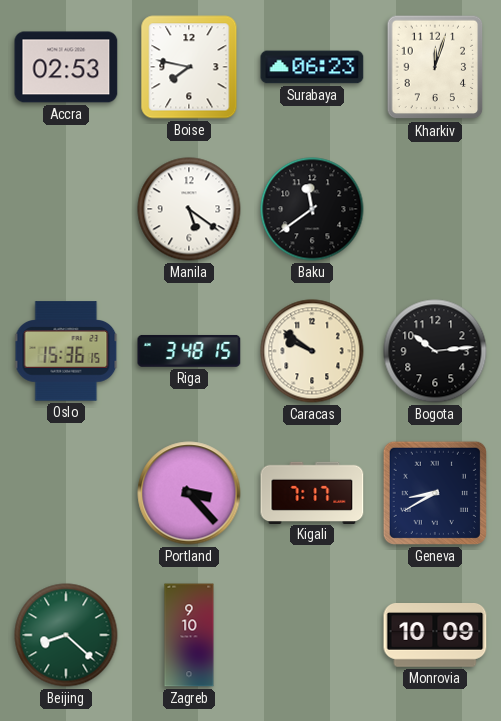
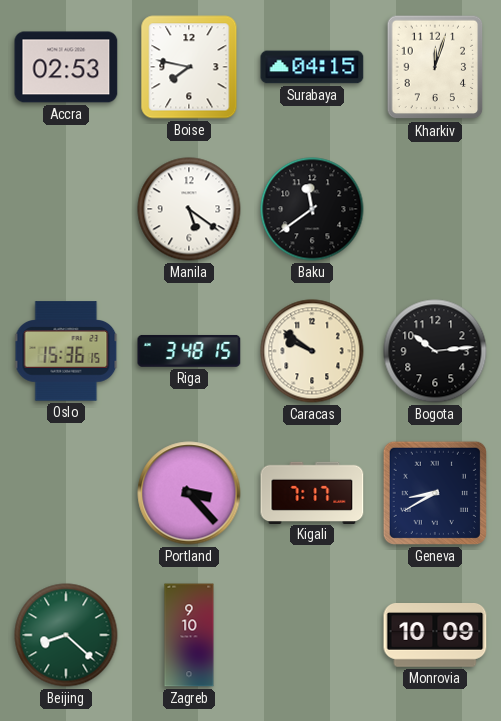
Surabaya: 06:23 -> 04:15
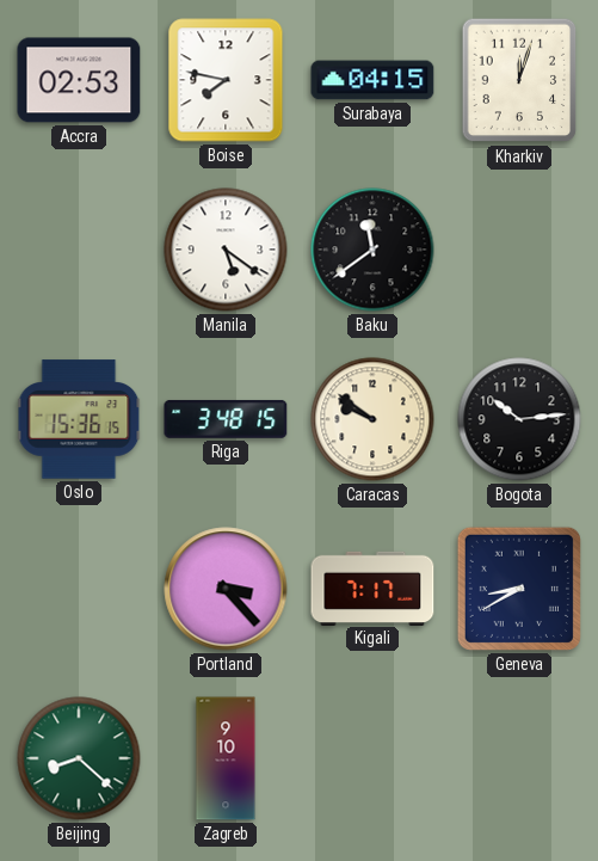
Monrovia: 10:09 -> none
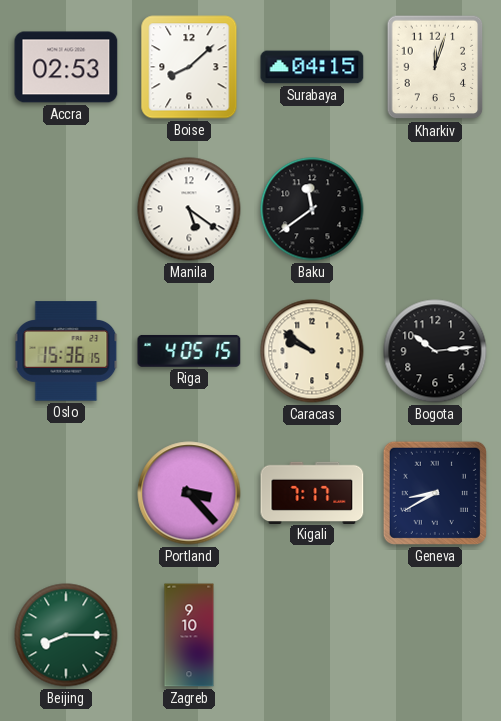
Boise: 7:47 -> 8:08
Riga: 3:48 -> 4:05
Beijing: 8:22 -> 8:15
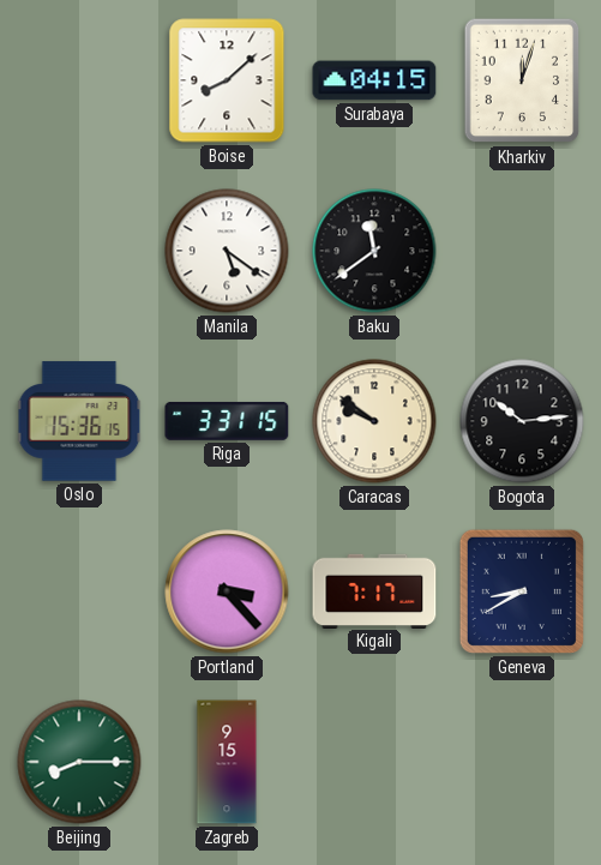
Accra: 02:53 -> none
Riga: 4:05 -> 3:31
Zagreb: 9:10 -> 9:15
